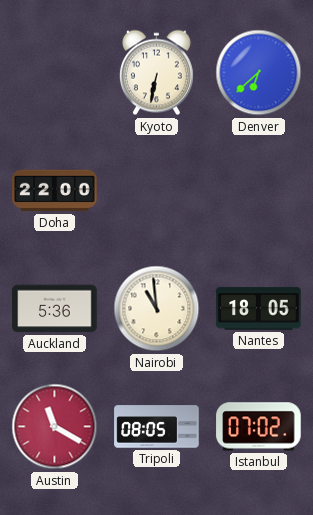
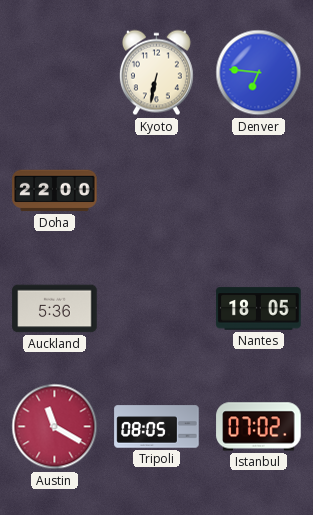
Denver: 6:38 -> 6:46
Nairobi: 10:59 -> none
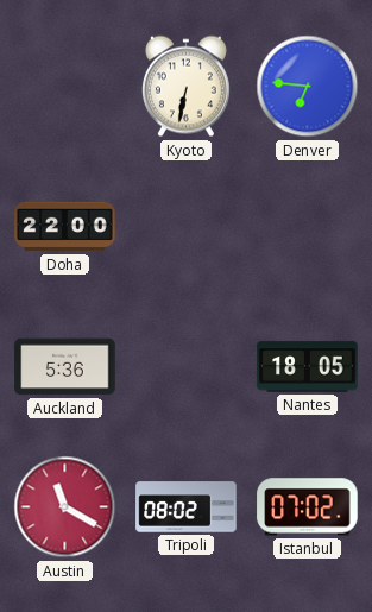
Tripoli: 08:05 -> 08:02
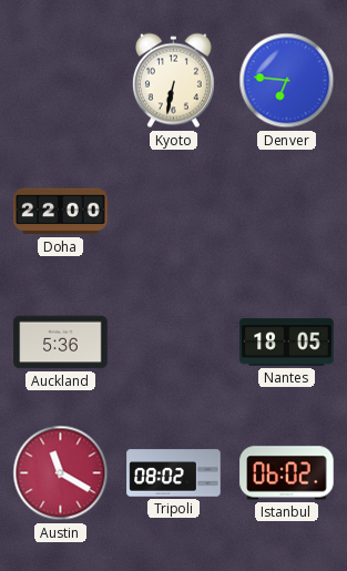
Istanbul: 07:02 -> 06:02
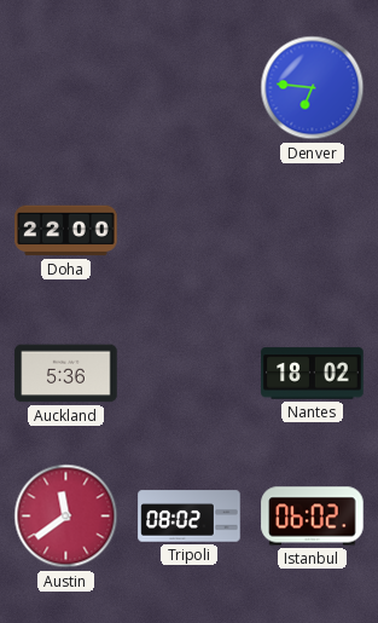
Kyoto: 6:32 -> none
Nantes: 18:05 -> 18:02
Austin: 11:20 -> 11:39
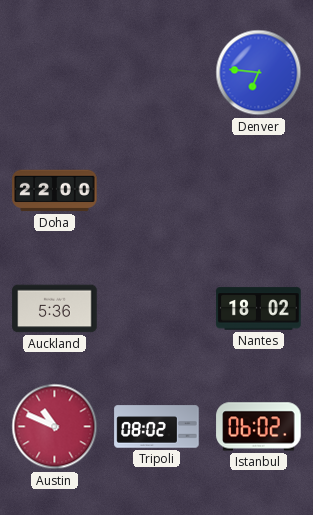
Austin: 11:39 -> 10:49
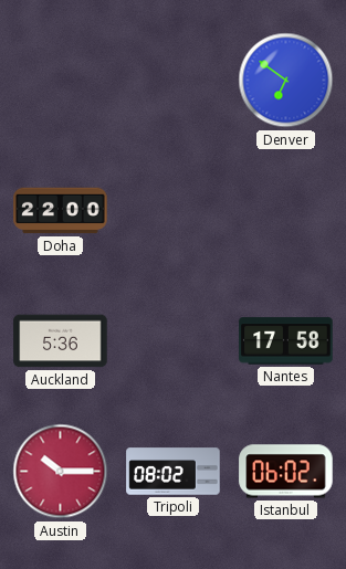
Denver: 6:46 -> 6:51
Nantes: 18:02 -> 17:58
Austin: 10:49 -> 10:15
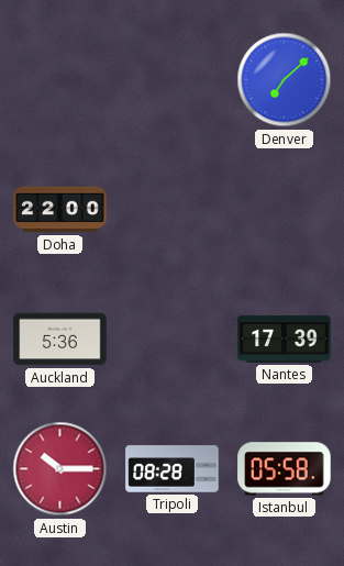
Denver: 6:51 -> 7:08
Nantes: 17:58 -> 17:39
Tripoli: 08:02 -> 08:28
Istanbul: 06:02 -> 05:58
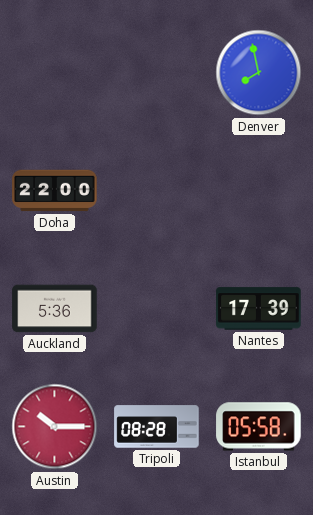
Denver: 7:08 -> 7:58
